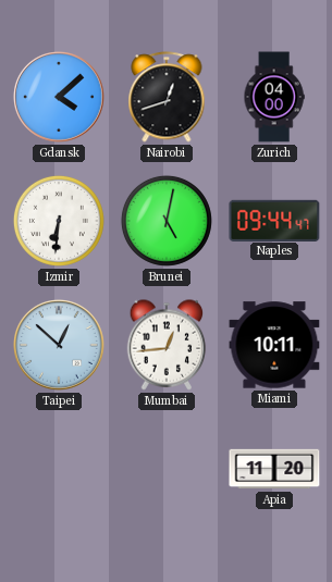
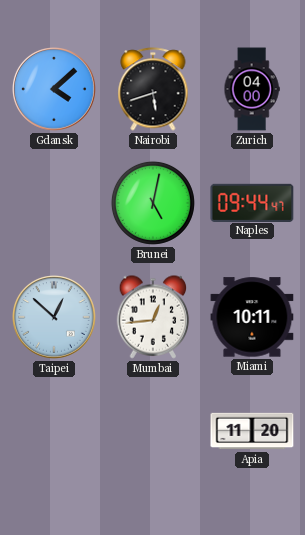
Nairobi: 12:42 -> 5:42
Izmir: 6:31 -> none
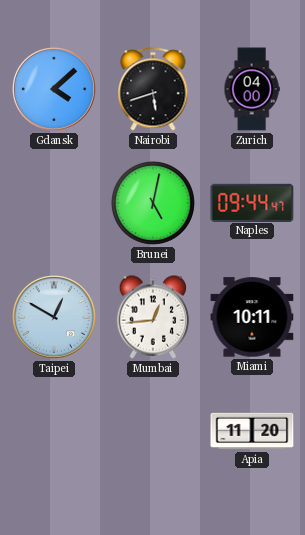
Taipei: 12:52 -> 12:50
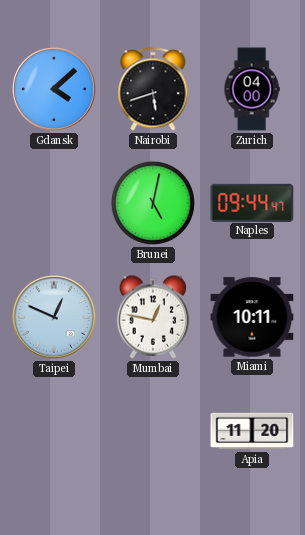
Taipei: 12:50 -> 12:49
Mumbai: 12:44 -> 12:47
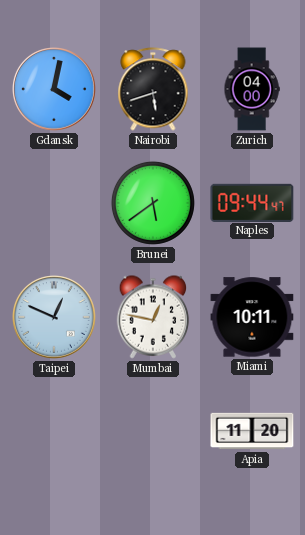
Gdansk: 4:08 -> 4:02
Brunei: 5:02 -> 5:39
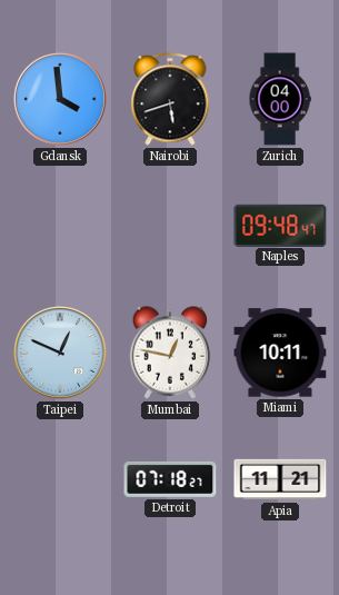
Gdansk: 4:02 -> 3:59
Brunei: 5:39 -> none
Naples: 09:44 -> 09:48
Detroit: none -> 07:18
Apia: 11:20 -> 11:21
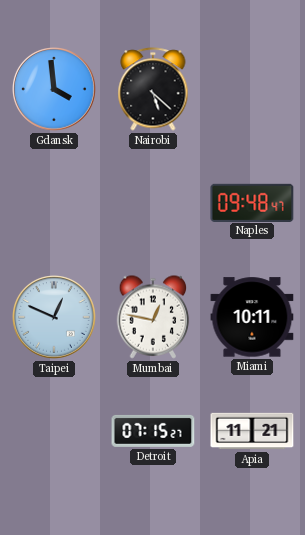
Nairobi: 5:42 -> 5:22
Zurich: 04:00 -> none
Detroit: 07:18 -> 07:15
